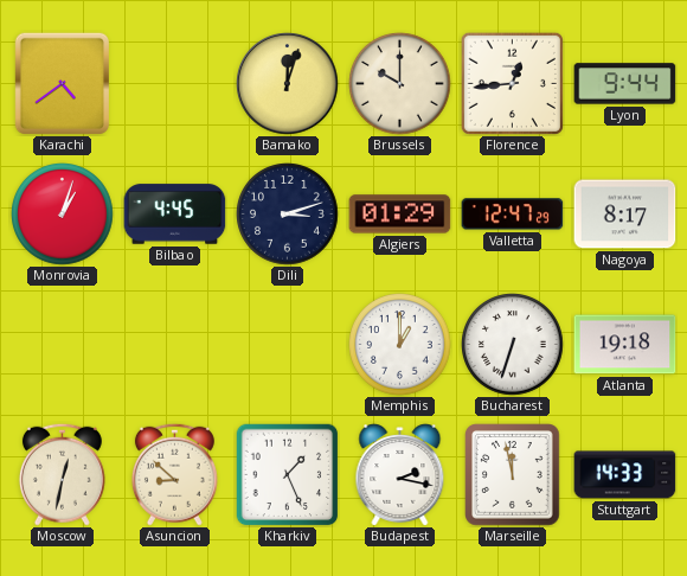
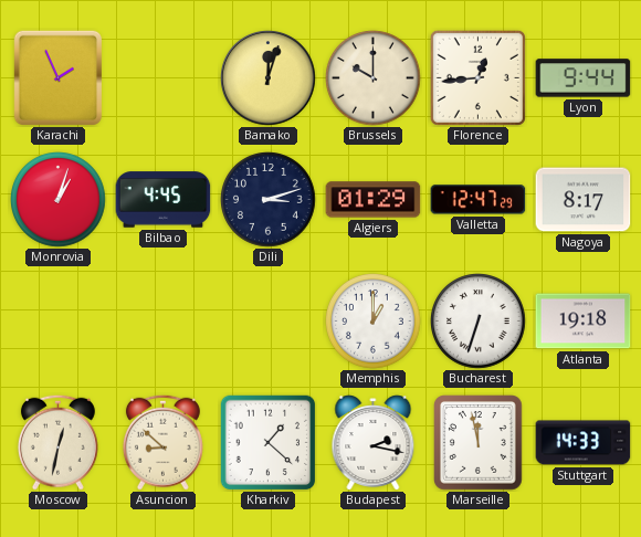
Karachi: 4:39 -> 1:56
Kharkiv: 1:26 -> 1:22
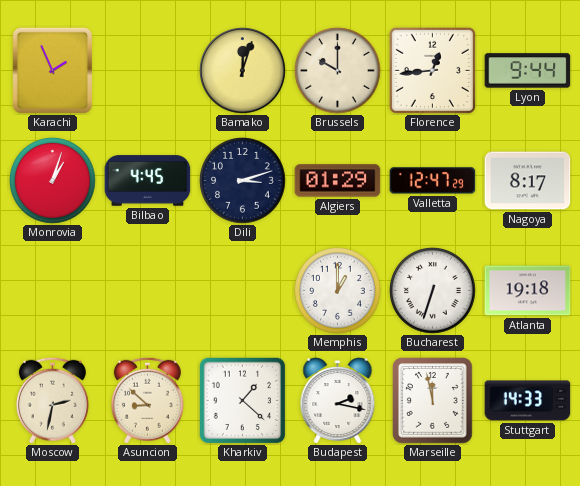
Moscow: 12:32 -> 2:32
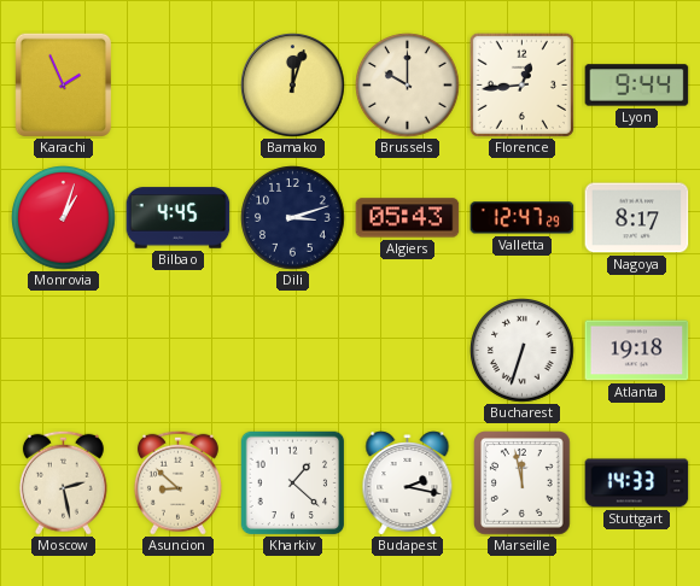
Algiers: 01:29 -> 05:43
Memphis: 1:00 -> none
Moscow: 2:32 -> 2:28
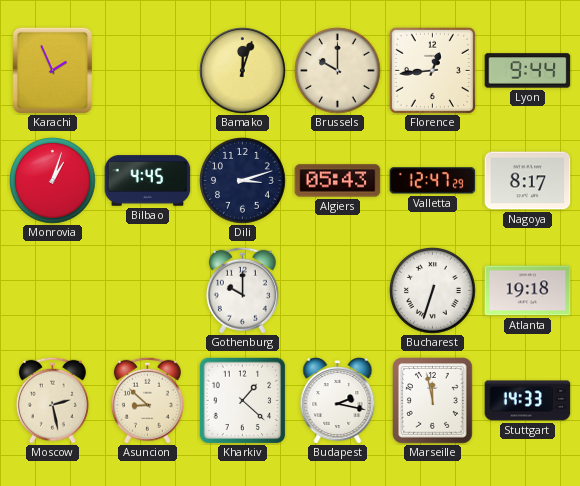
Gothenburg: none -> 10:00
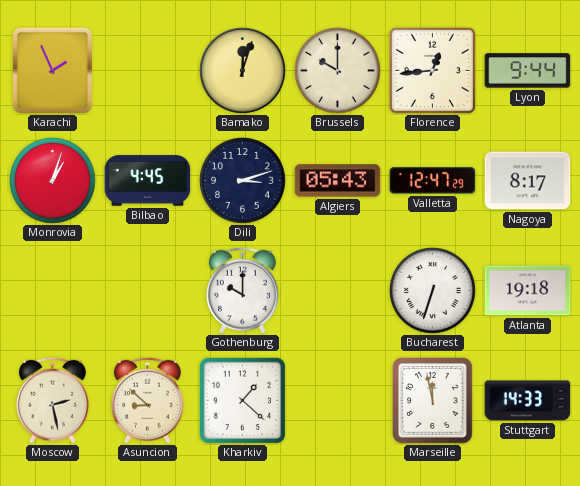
Budapest: 2:17 -> none
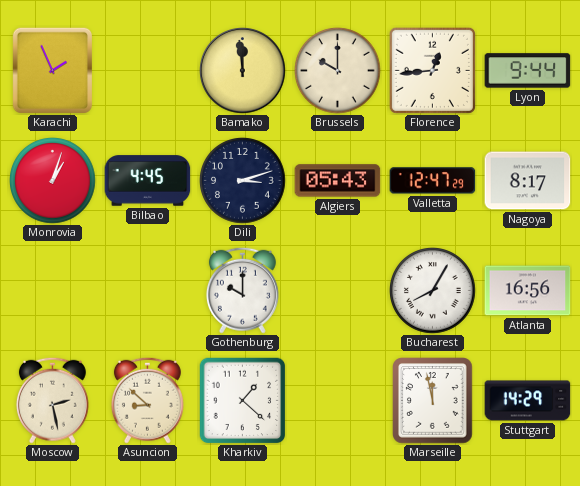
Bamako: 12:03 -> 11:59
Bucharest: 6:33 -> 8:05
Atlanta: 19:18 -> 16:56
Stuttgart: 14:33 -> 14:29
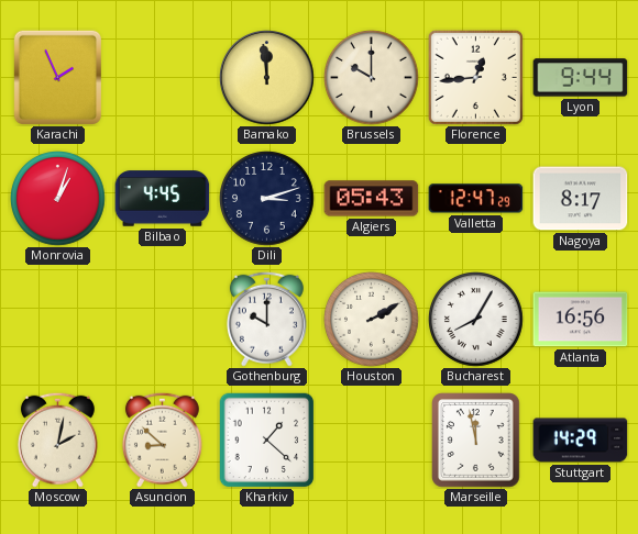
Houston: none -> 2:10
Moscow: 2:28 -> 2:02
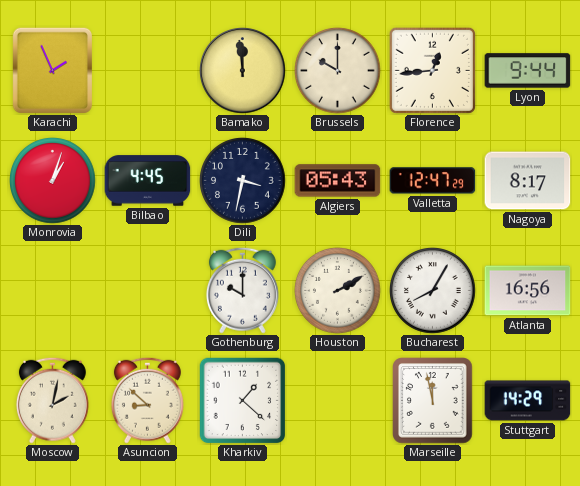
Dili: 3:12 -> 3:32
